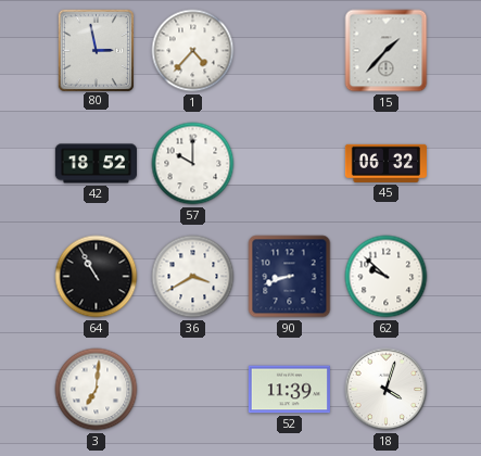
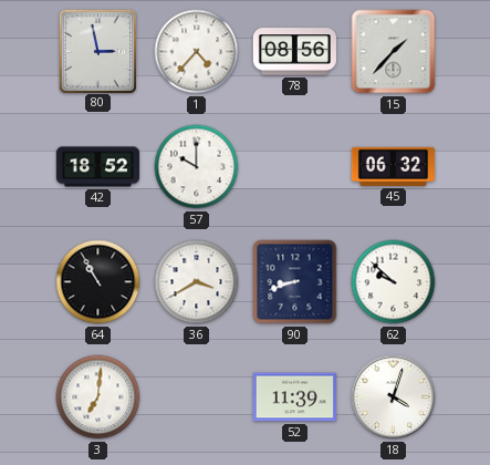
78: none -> 08:56
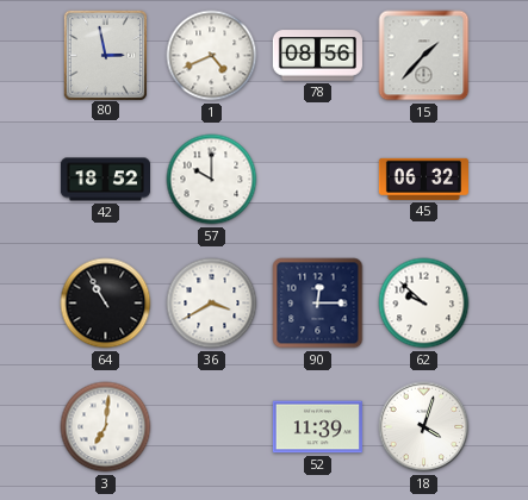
1: 4:37 -> 4:41
90: 8:42 -> 12:15
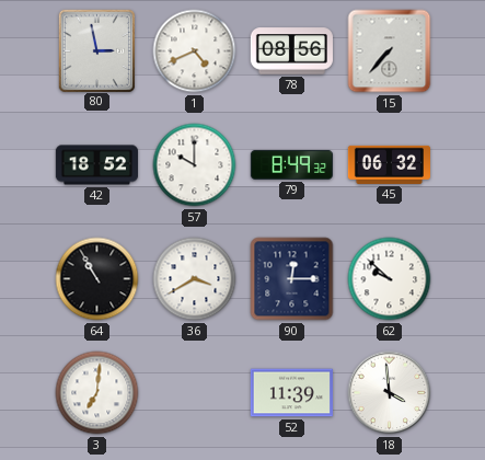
15: 1:37 -> 7:37
79: none -> 8:49
18: 4:03 -> 3:59
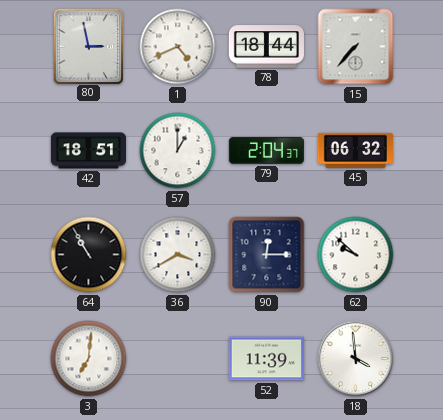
78: 08:56 -> 18:44
42: 18:52 -> 18:51
57: 10:00 -> 1:00
79: 8:49 -> 2:04
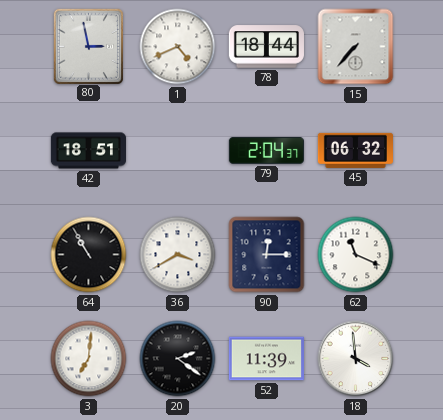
57: 1:00 -> none
62: 9:52 -> 11:19
20: none -> 2:21
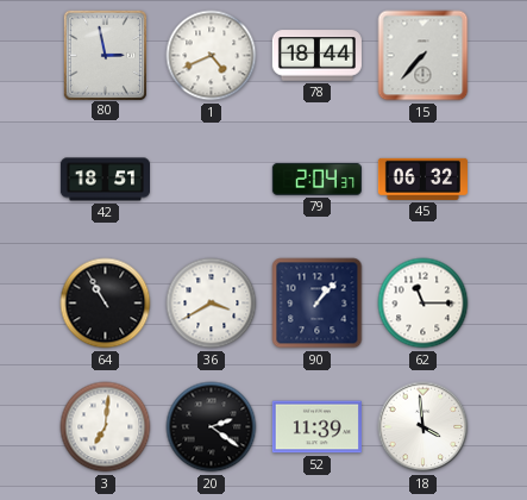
90: 12:15 -> 1:07
62: 11:19 -> 11:15
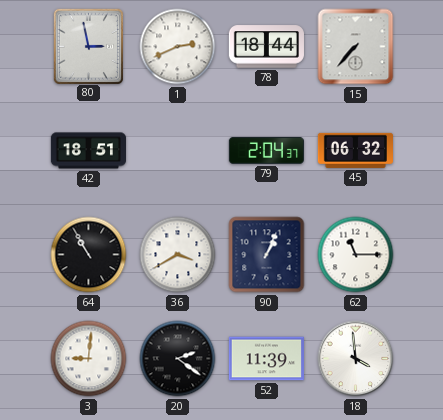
1: 4:41 -> 2:41
90: 1:07 -> 1:04
3: 7:01 -> 9:01
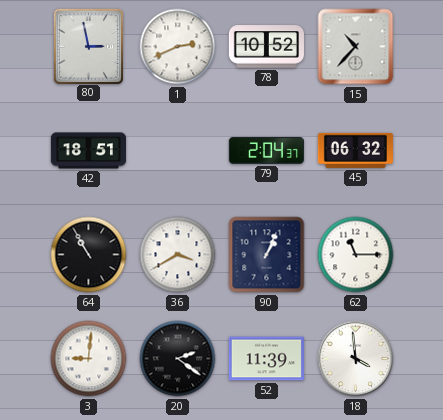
78: 18:44 -> 10:52
15: 7:37 -> 10:37
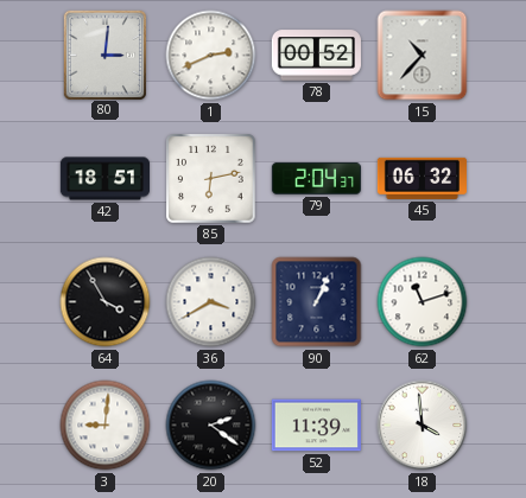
80: 2:58 -> 3:01
78: 10:52 -> 00:52
85: none -> 6:13
64: 10:55 -> 3:55
62: 11:15 -> 11:12
